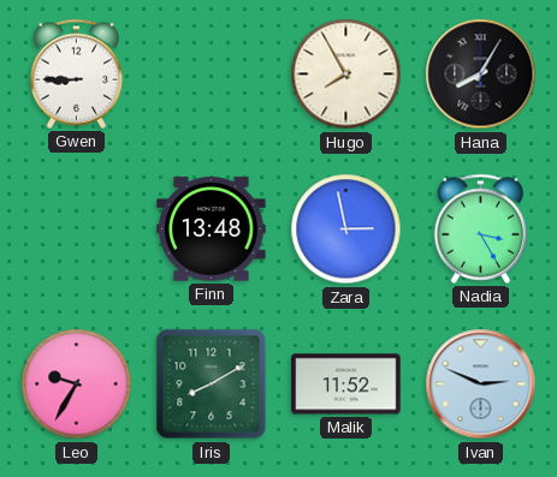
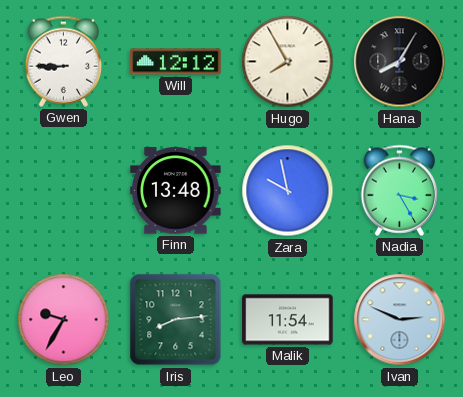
Will: none -> 12:12
Zara: 2:58 -> 9:58
Iris: 8:10 -> 8:14
Malik: 11:52 -> 11:54
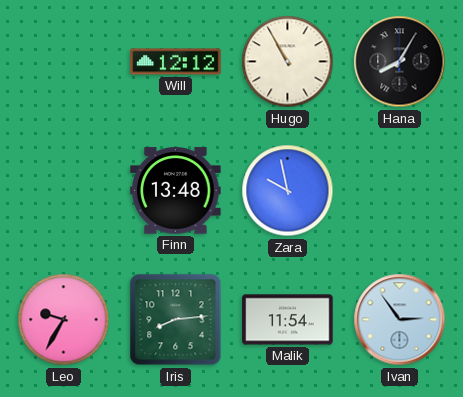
Gwen: 8:45 -> none
Hugo: 7:55 -> 10:55
Nadia: 3:25 -> none
Ivan: 2:49 -> 2:54
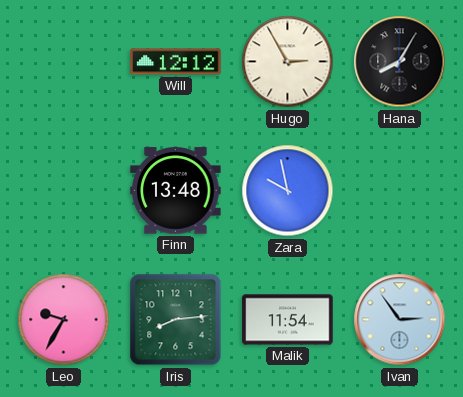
Hugo: 10:55 -> 2:55
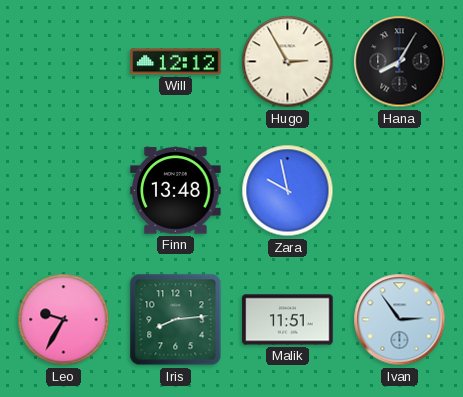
Malik: 11:54 -> 11:51
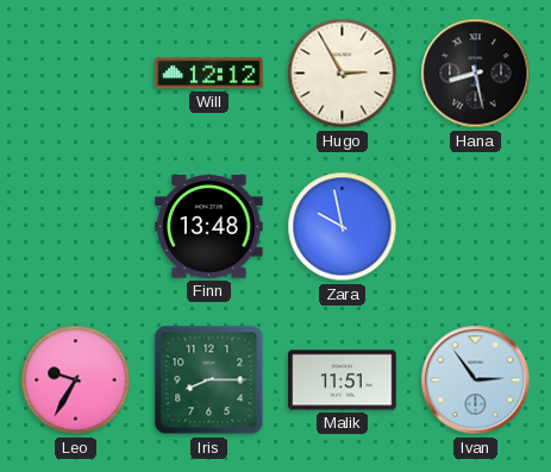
Hana: 8:05 -> 8:28
Iris: 8:14 -> 8:15
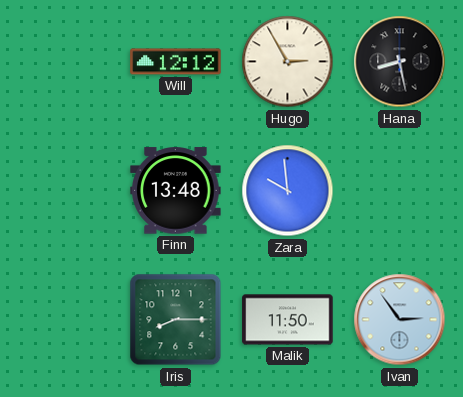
Zara: 9:58 -> 9:59
Leo: 9:35 -> none
Malik: 11:51 -> 11:50
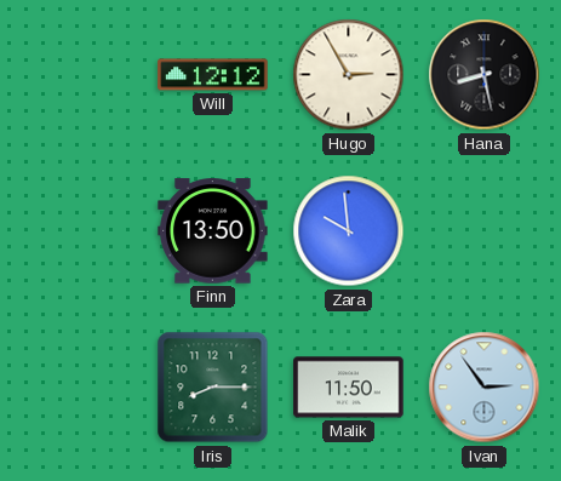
Finn: 13:48 -> 13:50
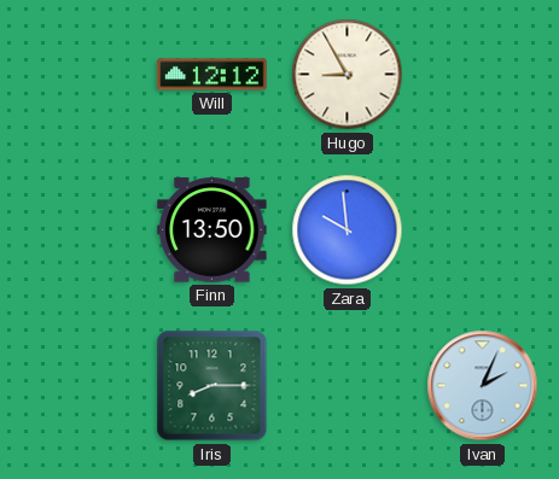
Hugo: 2:55 -> 8:55
Hana: 8:28 -> none
Malik: 11:50 -> none
Ivan: 2:54 -> 2:04
